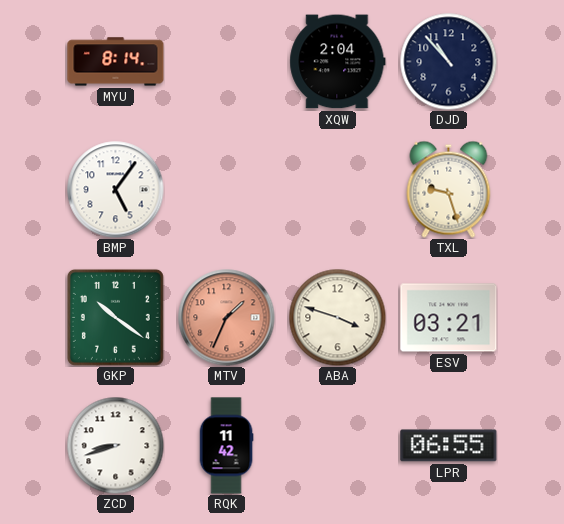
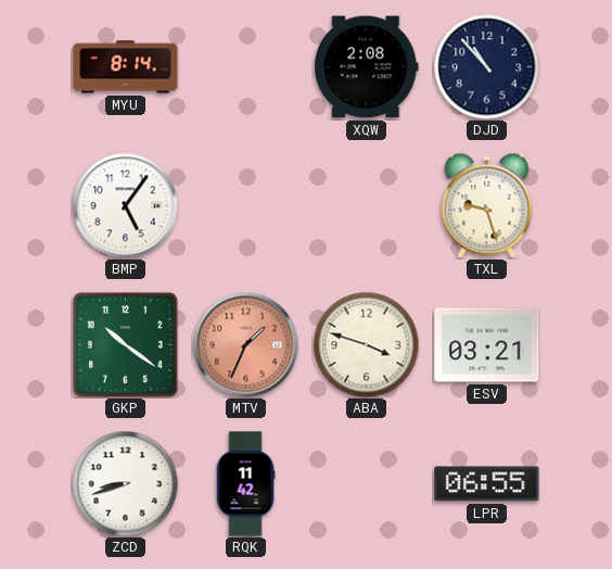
XQW: 2:04 -> 2:08
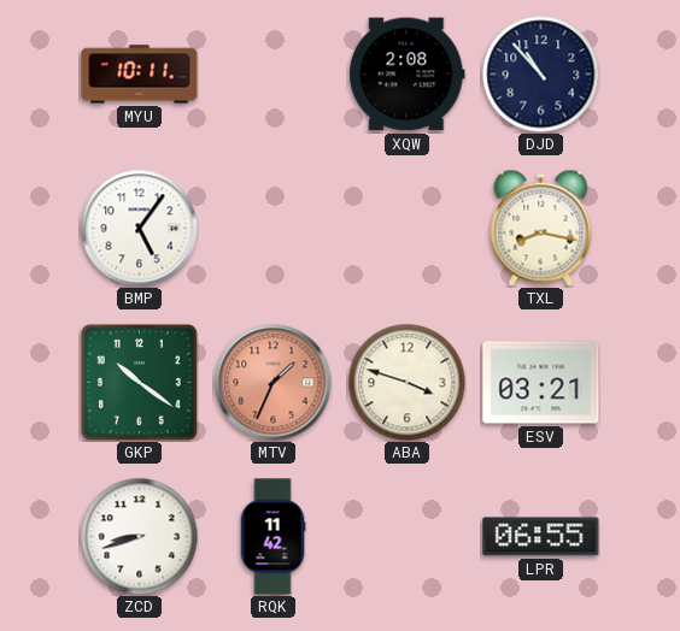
MYU: 8:14 -> 10:11
TXL: 9:27 -> 8:17
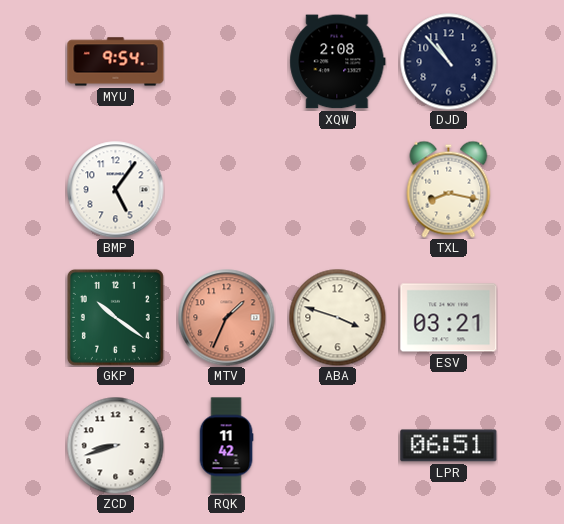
MYU: 10:11 -> 9:54
LPR: 06:55 -> 06:51
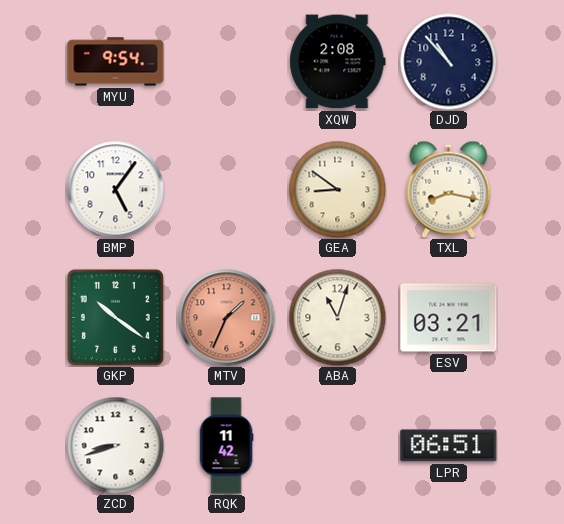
GEA: none -> 8:51
ABA: 3:48 -> 11:03
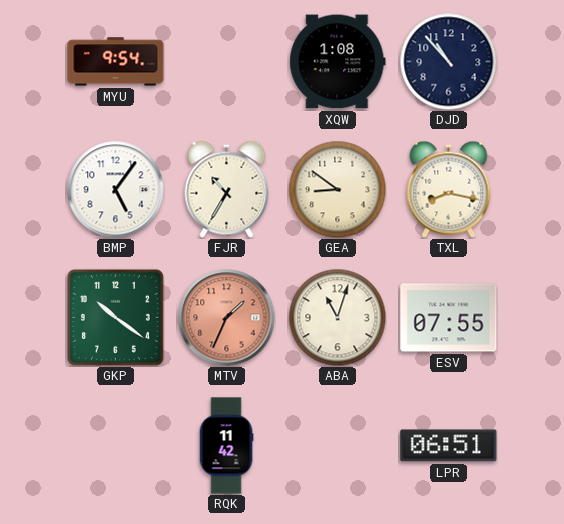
XQW: 2:08 -> 1:08
FJR: none -> 10:35
ESV: 03:21 -> 07:55
ZCD: 8:42 -> none
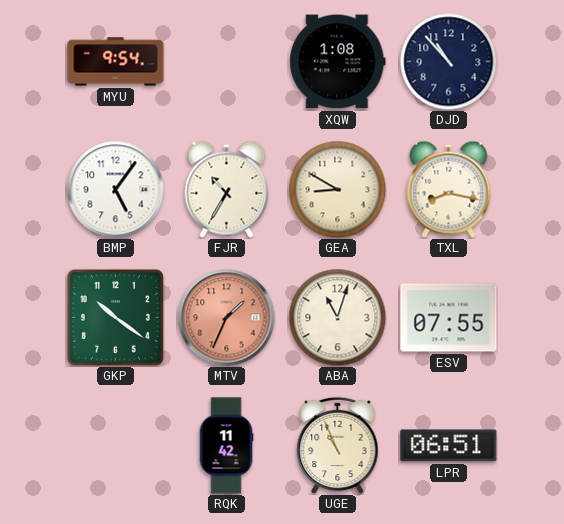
GEA: 8:51 -> 8:50
UGE: none -> 10:56
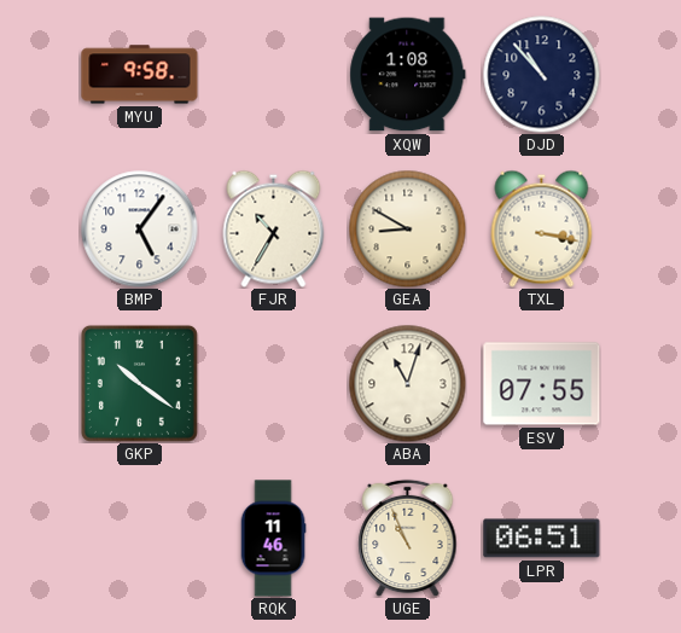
MYU: 9:54 -> 9:58
TXL: 8:17 -> 3:17
MTV: 1:34 -> none
RQK: 11:42 -> 11:46
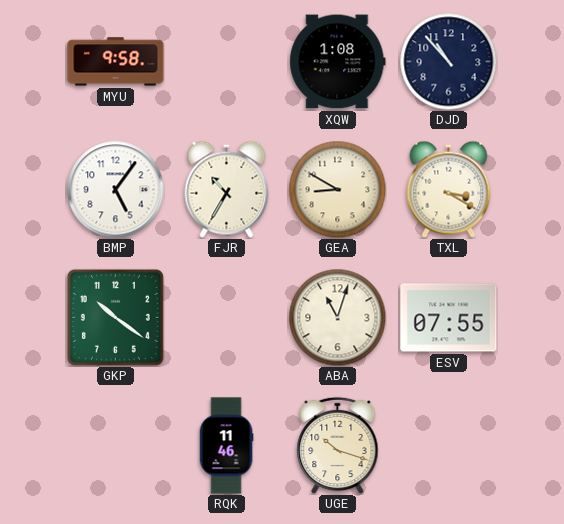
TXL: 3:17 -> 3:20
UGE: 10:56 -> 10:18
LPR: 06:51 -> none
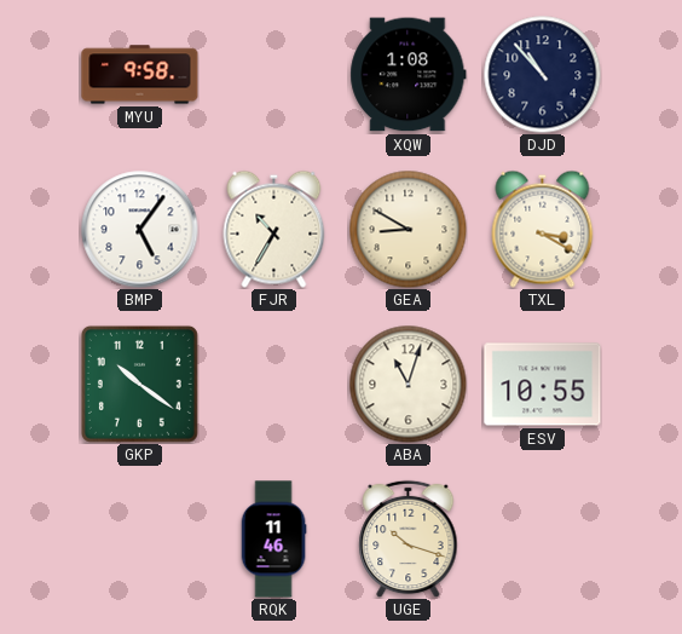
ESV: 07:55 -> 10:55
